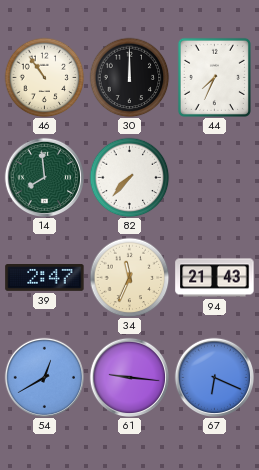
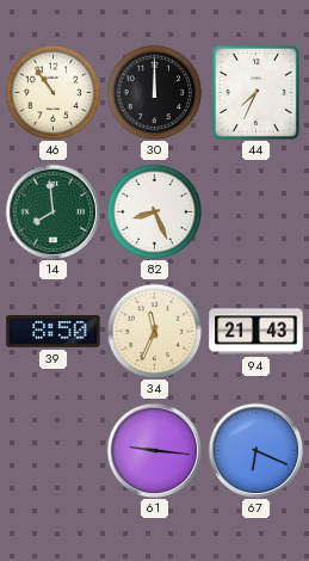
82: 7:37 -> 8:26
39: 2:47 -> 8:50
54: 12:40 -> none
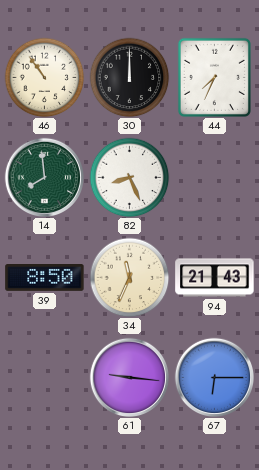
67: 6:19 -> 6:15
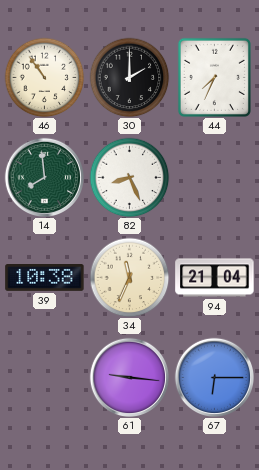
30: 12:00 -> 2:00
39: 8:50 -> 10:38
94: 21:43 -> 21:04
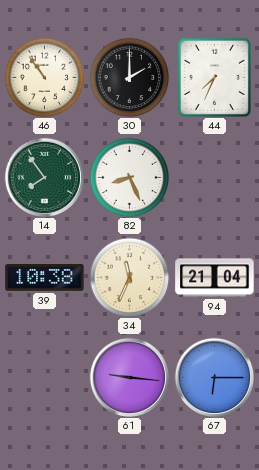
14: 7:59 -> 7:54
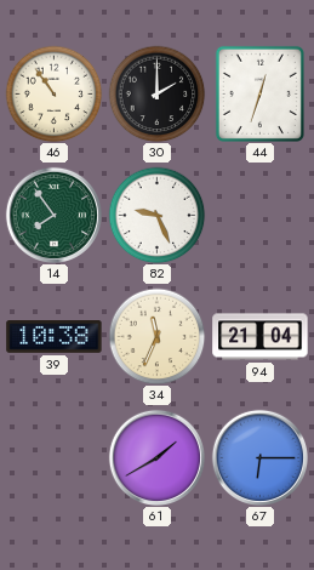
44: 7:34 -> 12:33
82: 8:26 -> 9:26
61: 9:16 -> 1:40
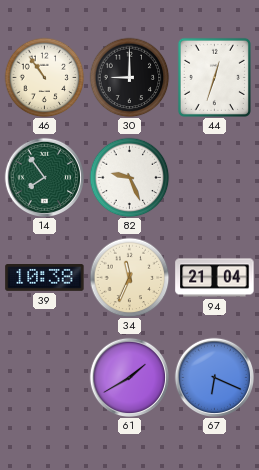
30: 2:00 -> 9:00
67: 6:15 -> 6:19
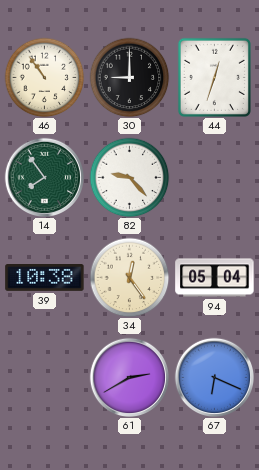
82: 9:26 -> 9:23
34: 11:34 -> 12:24
94: 21:04 -> 05:04
61: 1:40 -> 2:40
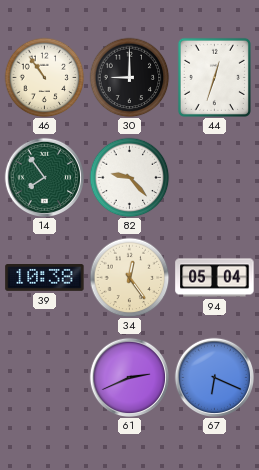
61: 2:40 -> 2:41
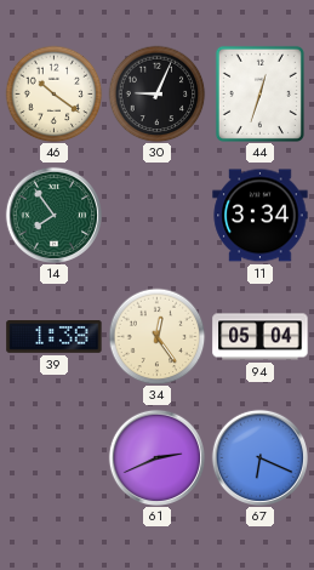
46: 10:54 -> 10:21
30: 9:00 -> 9:04
82: 9:23 -> none
11: none -> 3:34
39: 10:38 -> 1:38
